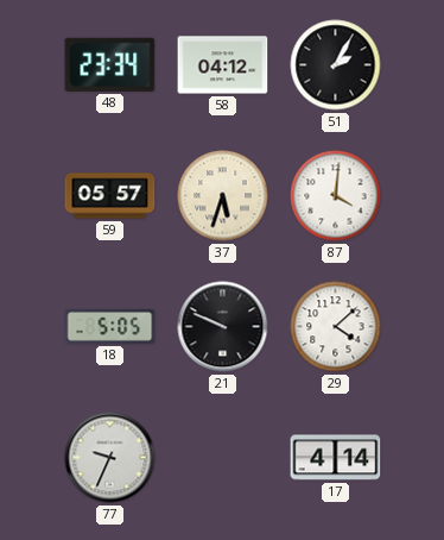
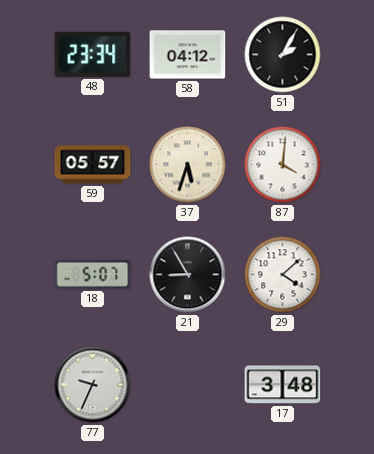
18: 5:05 -> 5:07
21: 9:49 -> 8:55
17: 4:14 -> 3:48
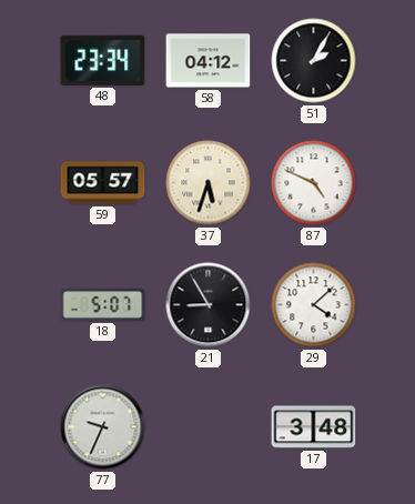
87: 4:01 -> 4:49
